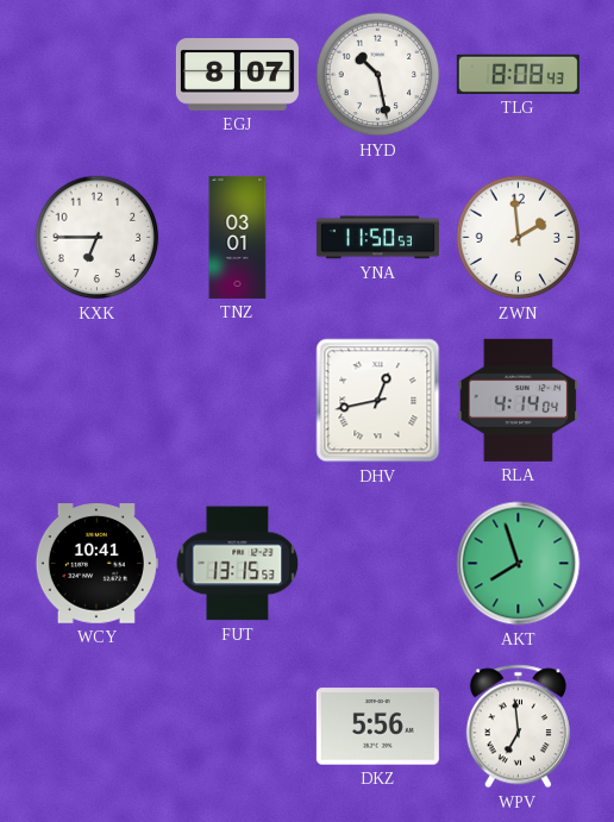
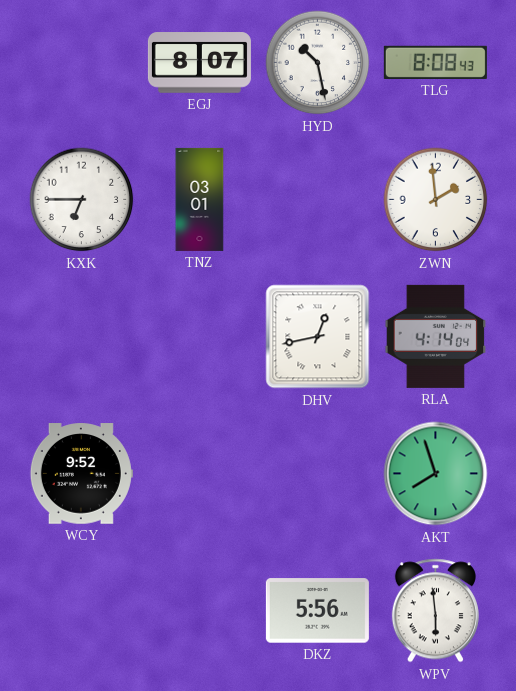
YNA: 11:50 -> none
WCY: 10:41 -> 9:52
FUT: 13:15 -> none
WPV: 6:59 -> 5:59
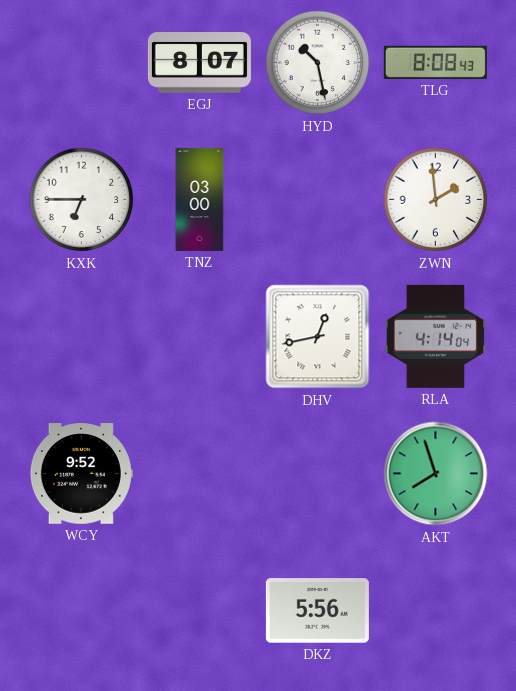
TNZ: 03:01 -> 03:00
WPV: 5:59 -> none
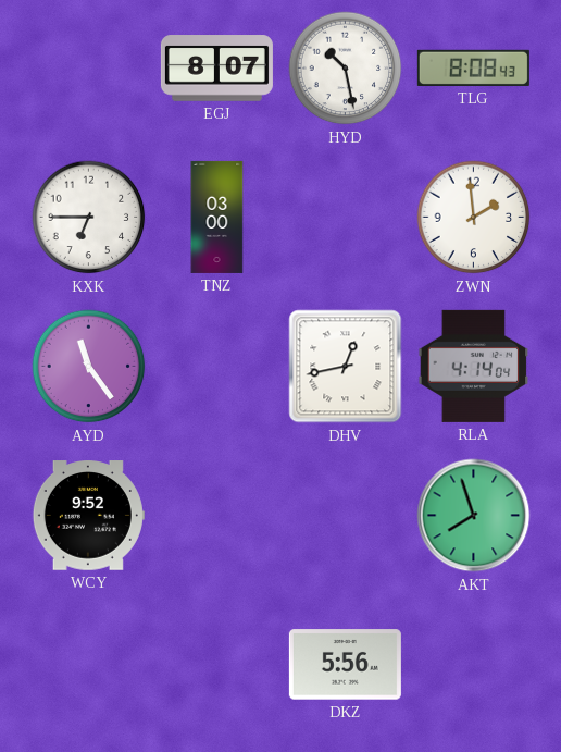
AYD: none -> 11:24
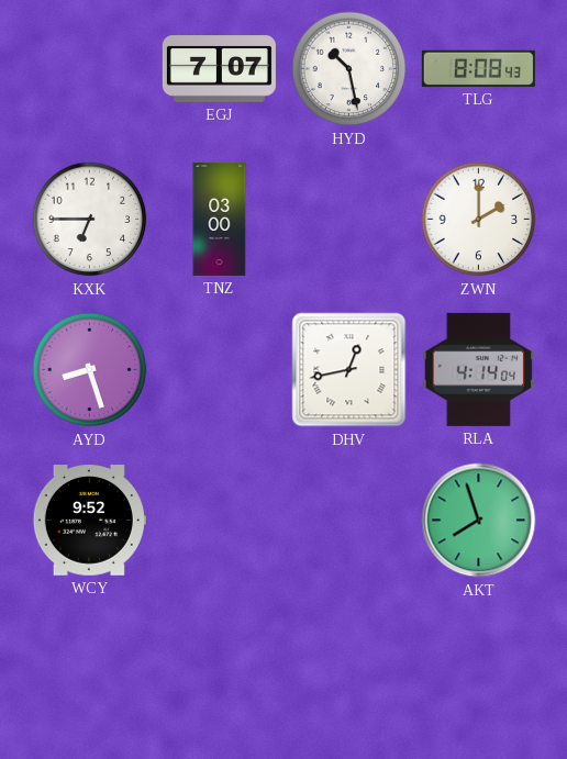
EGJ: 8:07 -> 7:07
ZWN: 1:59 -> 2:00
AYD: 11:24 -> 8:27
DKZ: 5:56 -> none
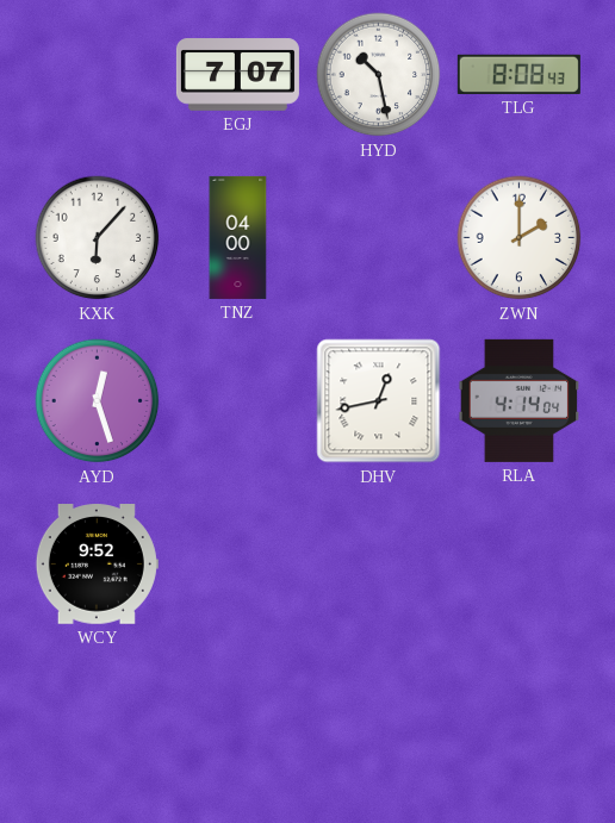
KXK: 6:45 -> 6:07
TNZ: 03:00 -> 04:00
AYD: 8:27 -> 12:27
AKT: 7:57 -> none
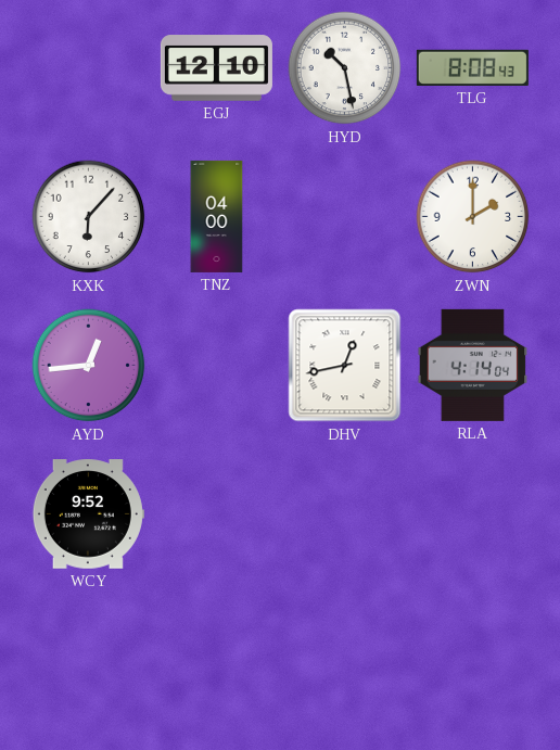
EGJ: 7:07 -> 12:10
AYD: 12:27 -> 12:44
